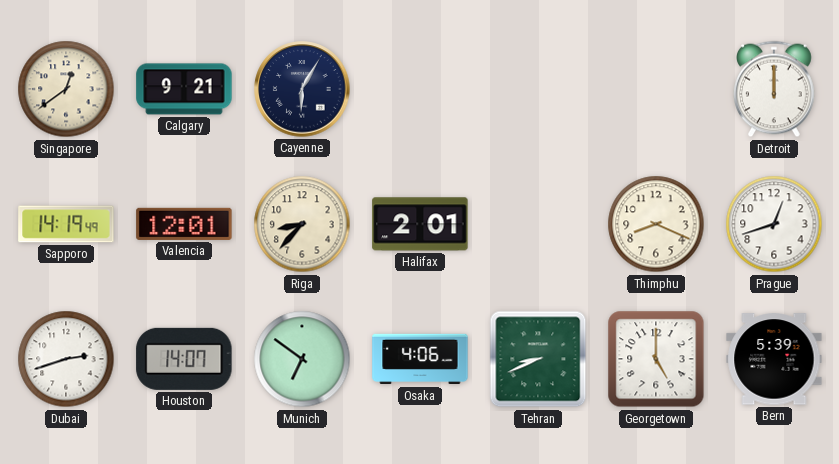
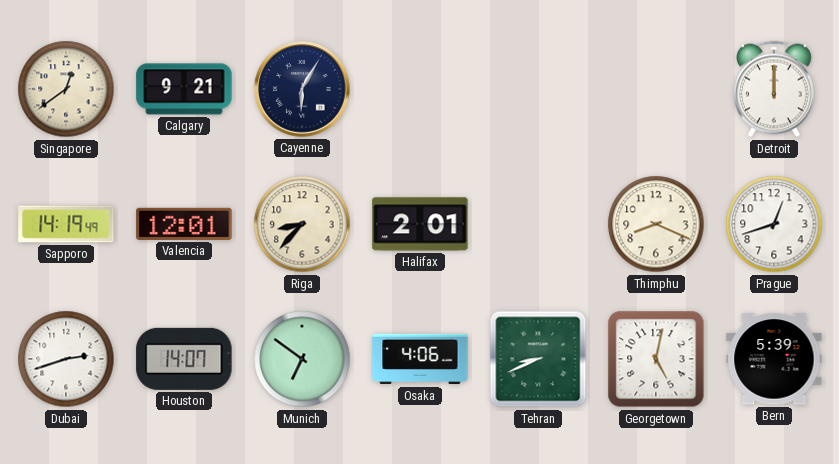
Georgetown: 5:00 -> 5:02
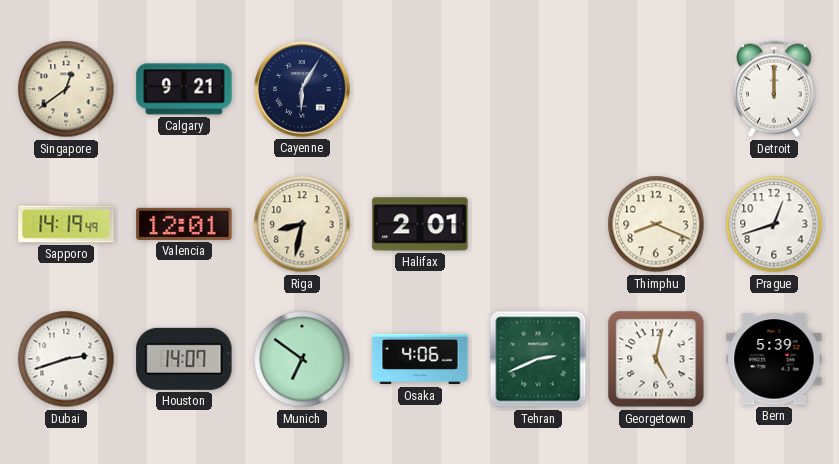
Riga: 8:37 -> 8:32
Tehran: 8:41 -> 2:41
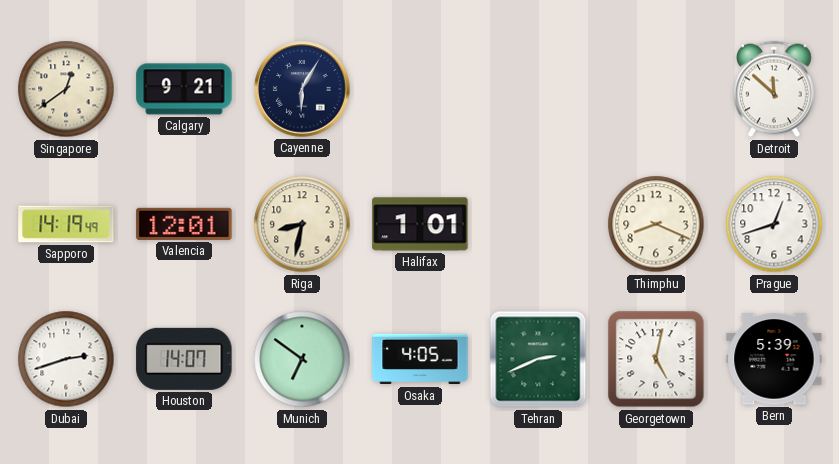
Detroit: 12:00 -> 11:52
Halifax: 2:01 -> 1:01
Osaka: 4:06 -> 4:05
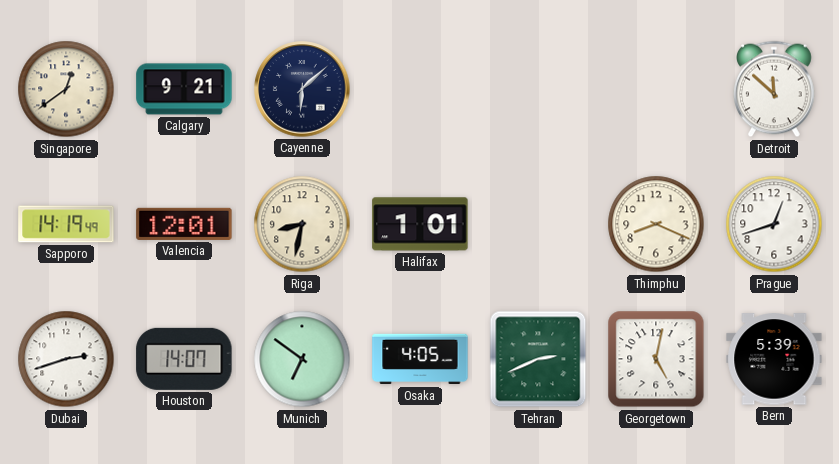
Cayenne: 6:05 -> 6:08
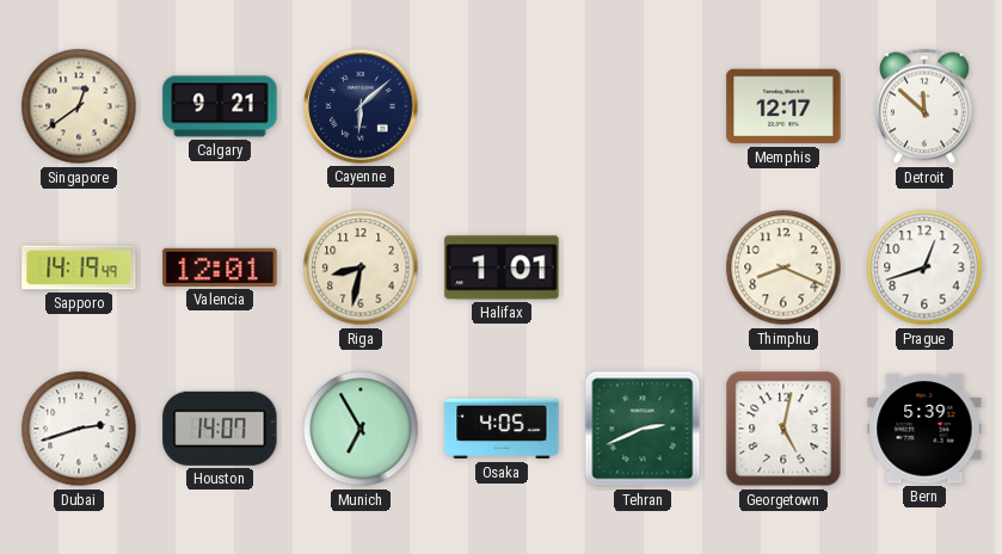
Memphis: none -> 12:17
Munich: 6:51 -> 6:55
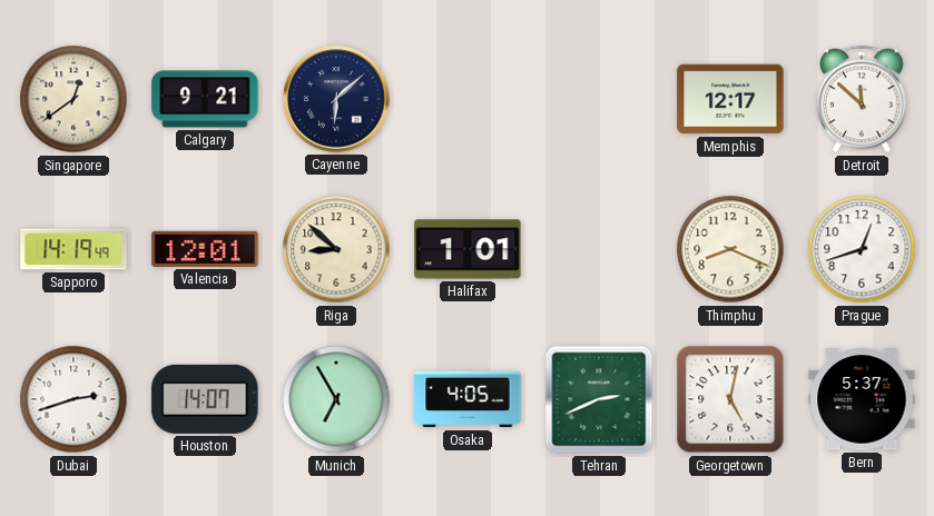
Riga: 8:32 -> 8:52
Bern: 5:39 -> 5:37
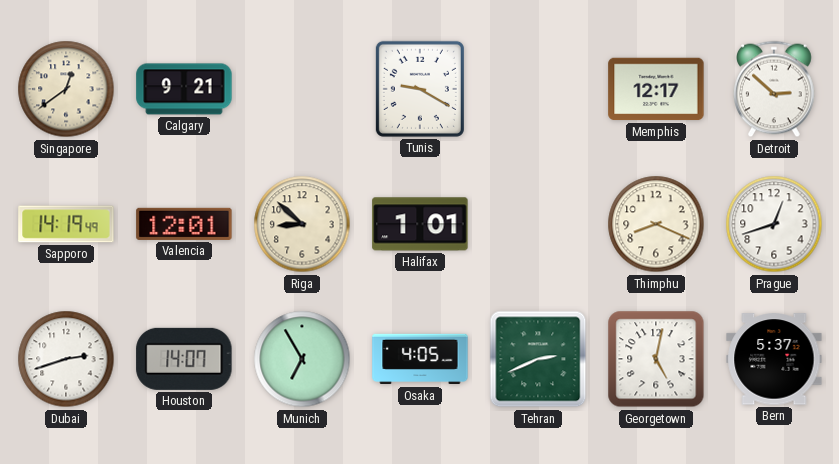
Cayenne: 6:08 -> none
Tunis: none -> 9:20
Detroit: 11:52 -> 2:52
